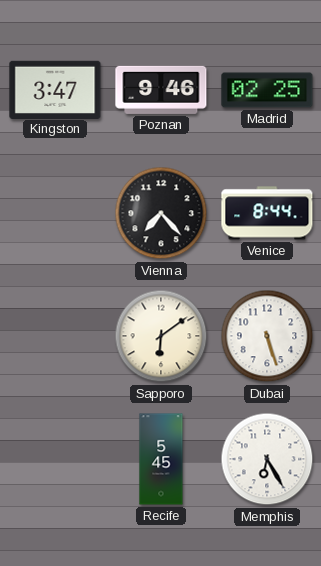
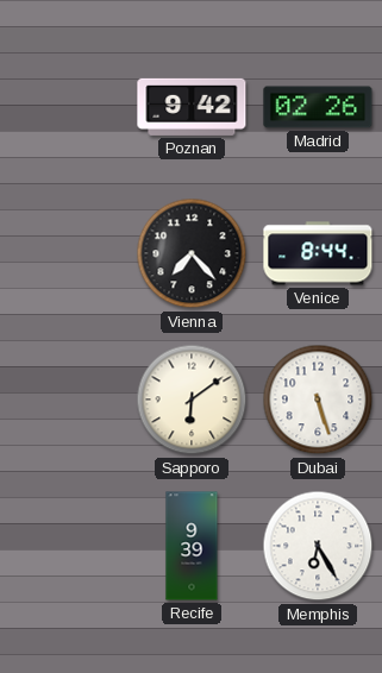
Kingston: 3:47 -> none
Poznan: 9:46 -> 9:42
Madrid: 02:25 -> 02:26
Recife: 5:45 -> 9:39
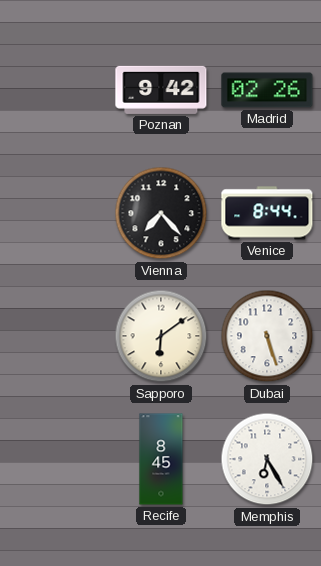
Recife: 9:39 -> 8:45
